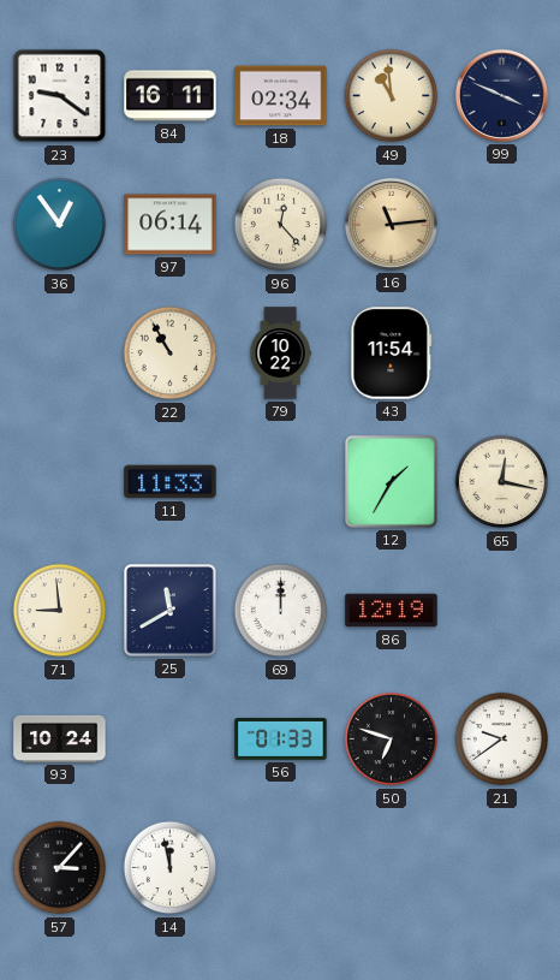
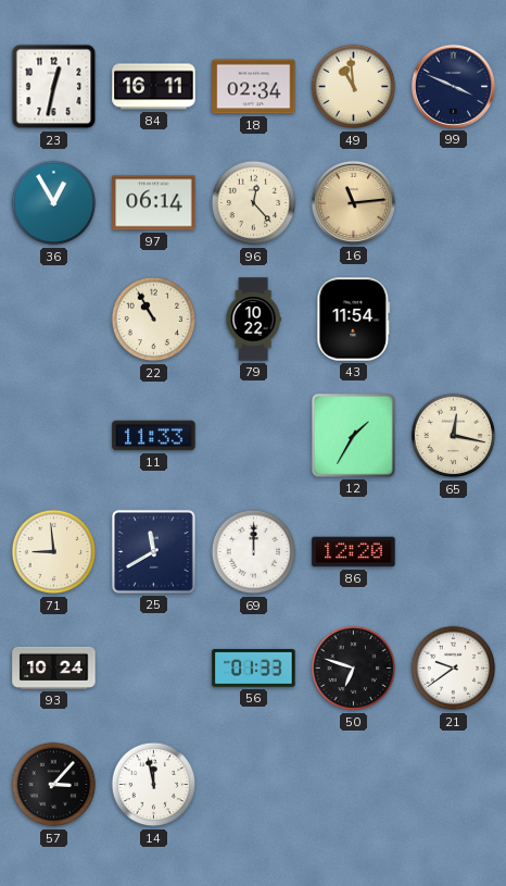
23: 9:21 -> 12:32
36: 12:54 -> 12:55
86: 12:19 -> 12:20
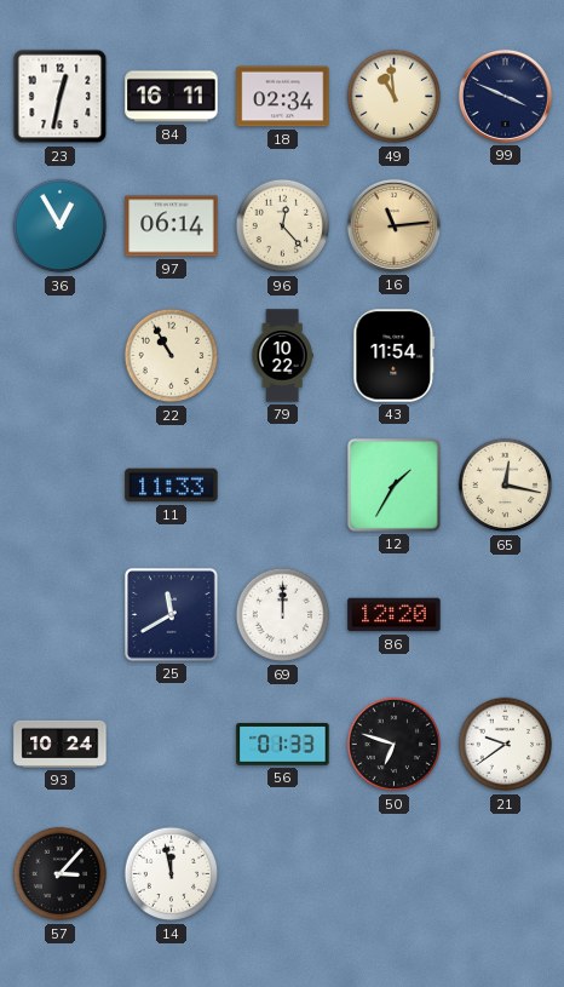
71: 8:59 -> none
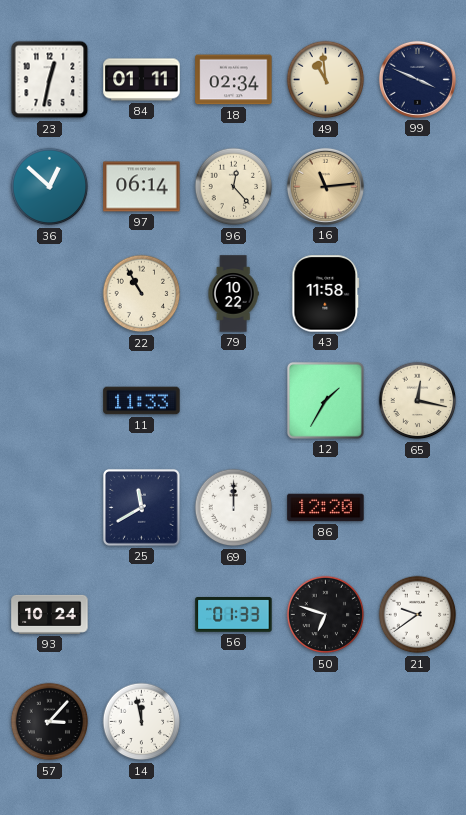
84: 16:11 -> 01:11
36: 12:55 -> 12:52
43: 11:54 -> 11:58
